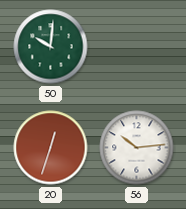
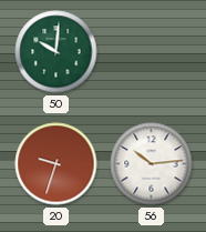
20: 12:33 -> 9:33
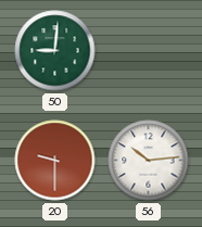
50: 10:01 -> 9:01
20: 9:33 -> 9:30
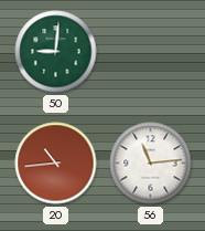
20: 9:30 -> 10:44
56: 10:14 -> 11:14
